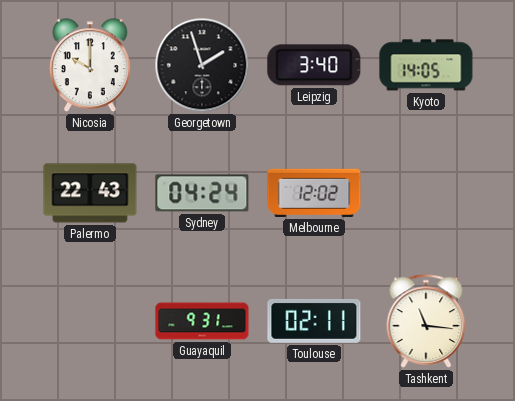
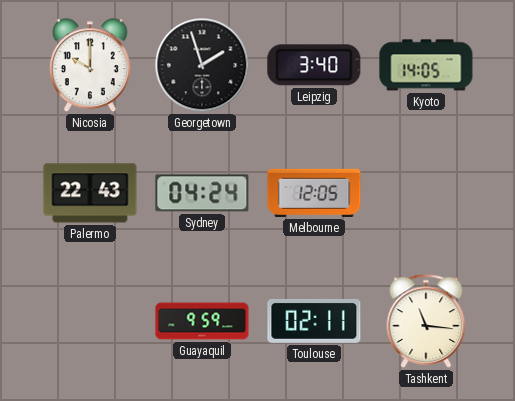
Melbourne: 12:02 -> 12:05
Guayaquil: 9:31 -> 9:59
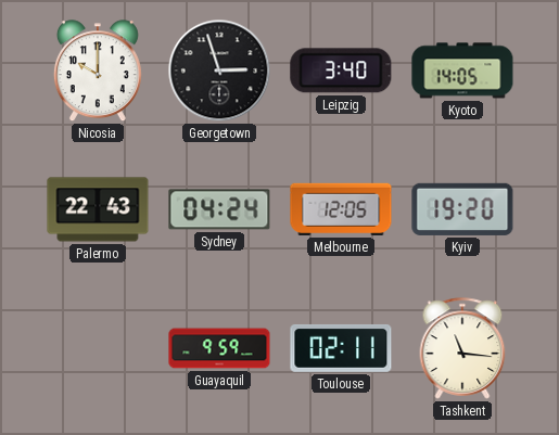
Georgetown: 1:57 -> 2:57
Kyiv: none -> 19:20
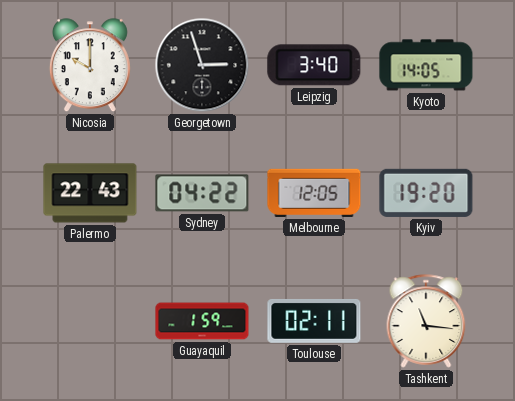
Sydney: 04:24 -> 04:22
Guayaquil: 9:59 -> 1:59
